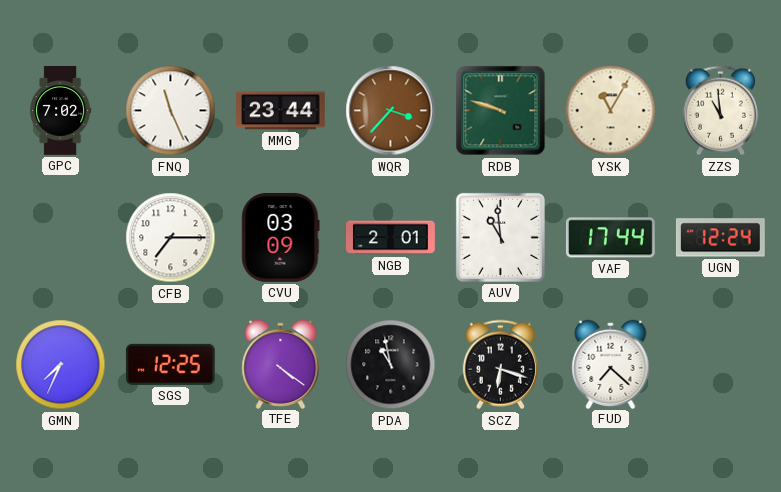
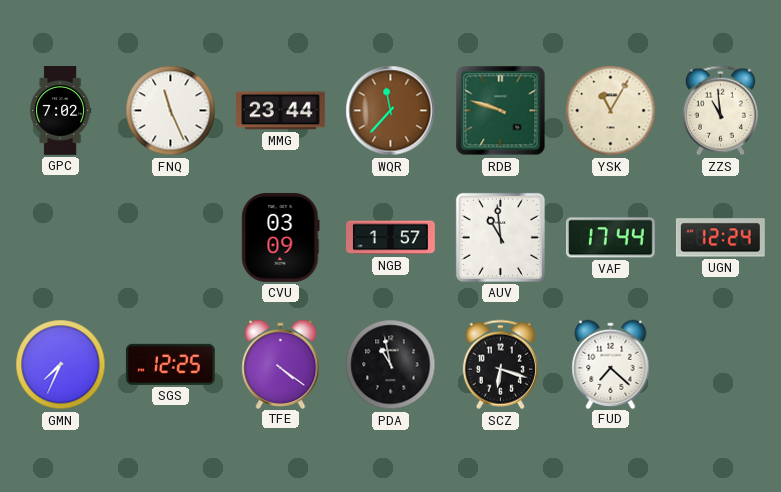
WQR: 3:37 -> 11:37
CFB: 7:15 -> none
NGB: 2:01 -> 1:57
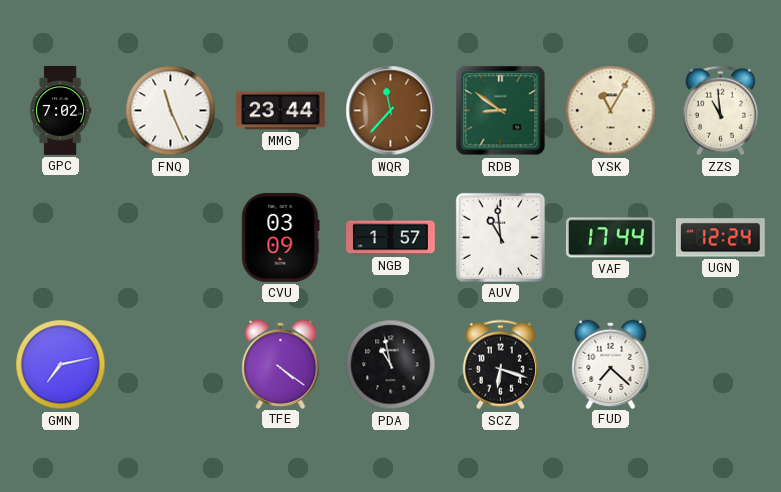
RDB: 9:48 -> 8:51
GMN: 7:34 -> 7:13
SGS: 12:25 -> none
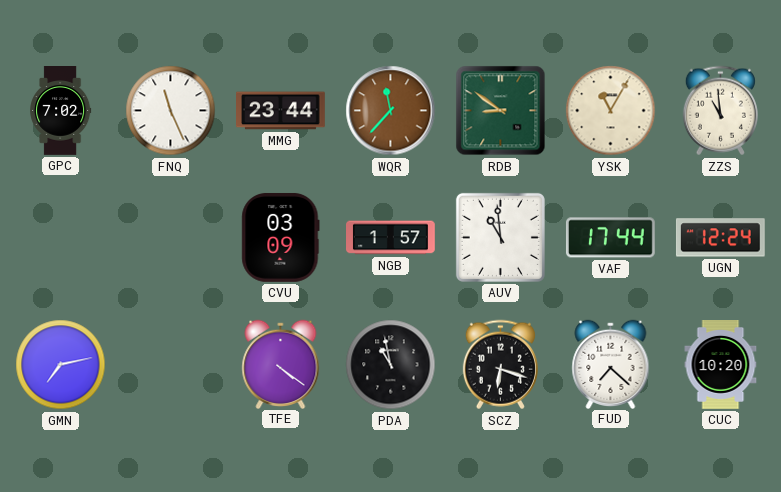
CUC: none -> 10:20
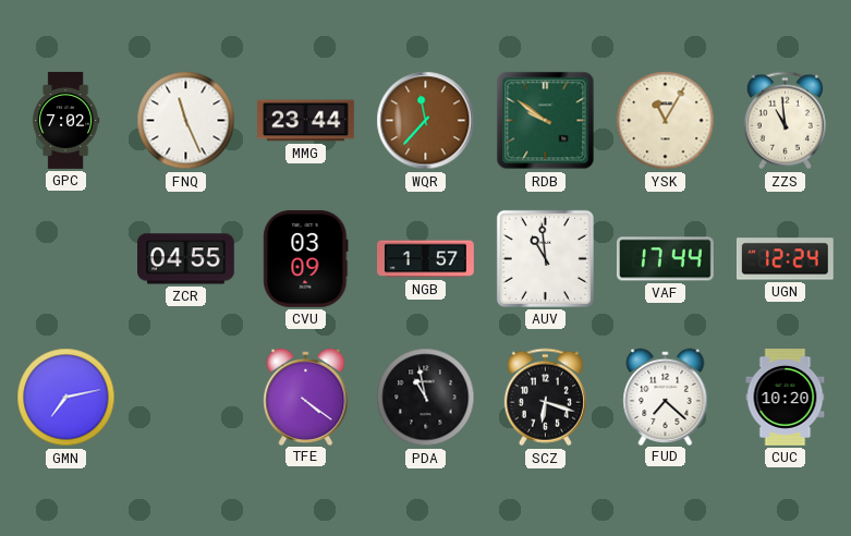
RDB: 8:51 -> 9:51
ZCR: none -> 04:55
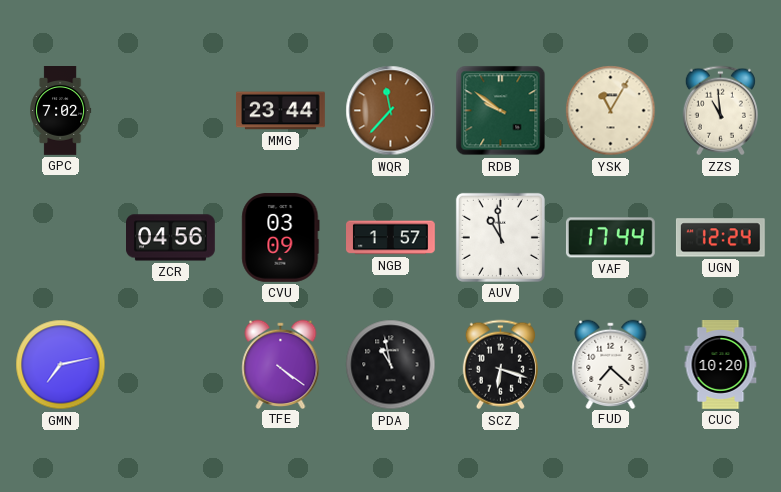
FNQ: 11:26 -> none
ZCR: 04:55 -> 04:56
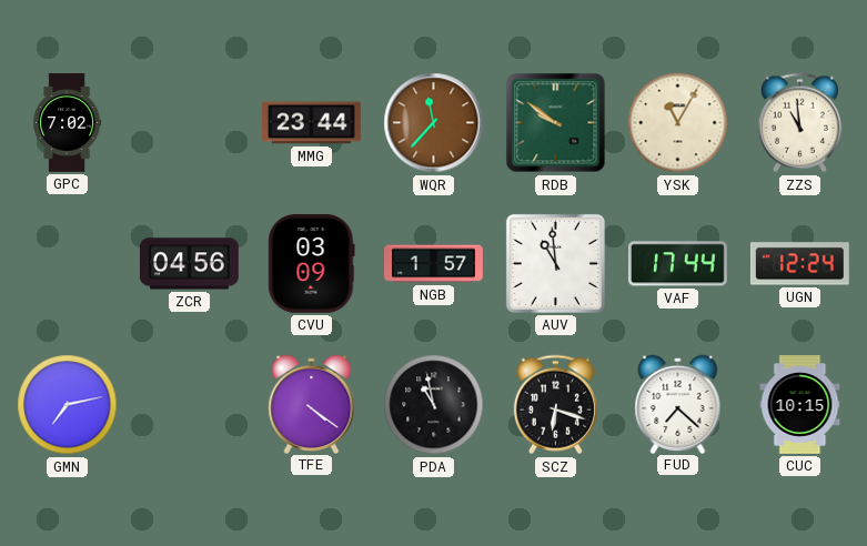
CUC: 10:20 -> 10:15
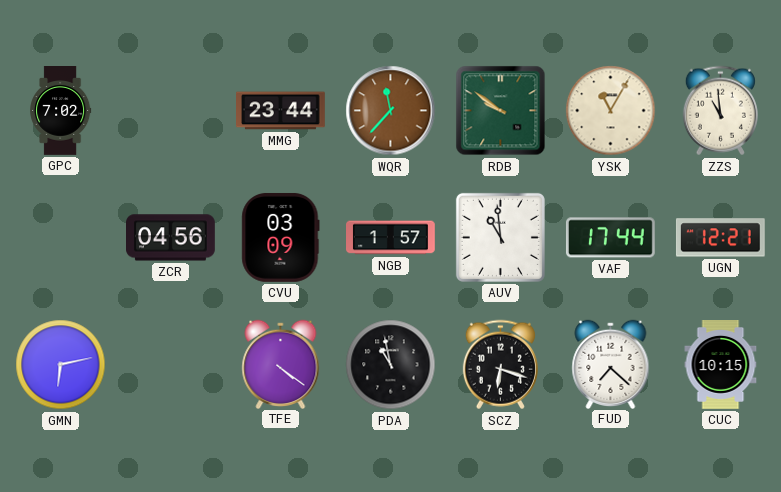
UGN: 12:24 -> 12:21
GMN: 7:13 -> 6:13
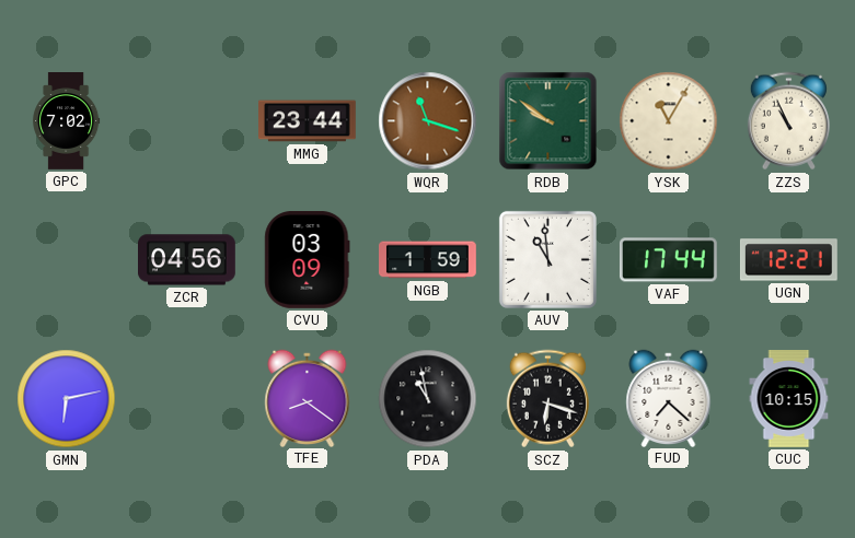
WQR: 11:37 -> 11:18
ZZS: 10:59 -> 10:56
NGB: 1:57 -> 1:59
TFE: 4:21 -> 8:21
